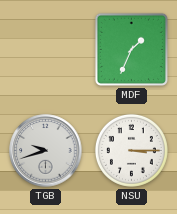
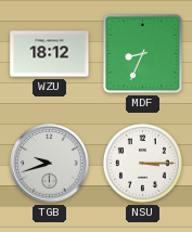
WZU: none -> 18:12
MDF: 1:34 -> 8:34
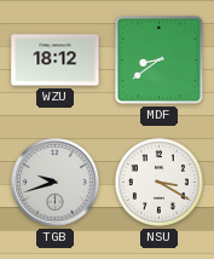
MDF: 8:34 -> 8:39
NSU: 3:15 -> 3:20
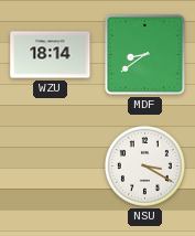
WZU: 18:12 -> 18:14
TGB: 9:42 -> none
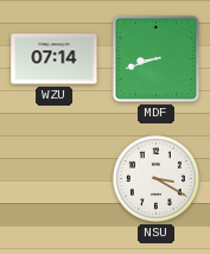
WZU: 18:14 -> 07:14
MDF: 8:39 -> 8:42
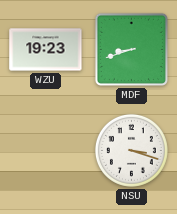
WZU: 07:14 -> 19:23
NSU: 3:20 -> 3:18
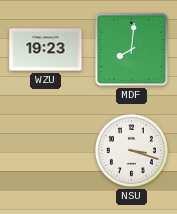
MDF: 8:42 -> 8:01
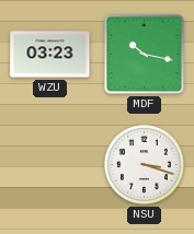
WZU: 19:23 -> 03:23
MDF: 8:01 -> 10:17
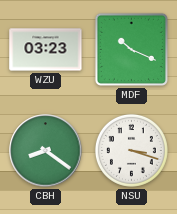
MDF: 10:17 -> 10:19
CBH: none -> 8:21
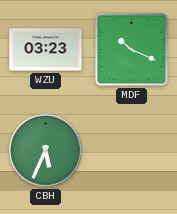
CBH: 8:21 -> 5:34
NSU: 3:18 -> none
